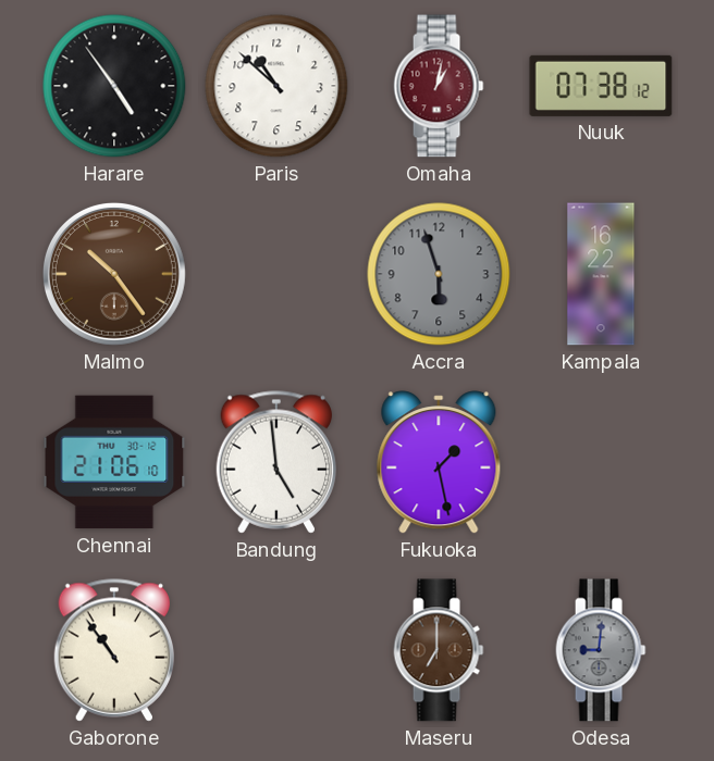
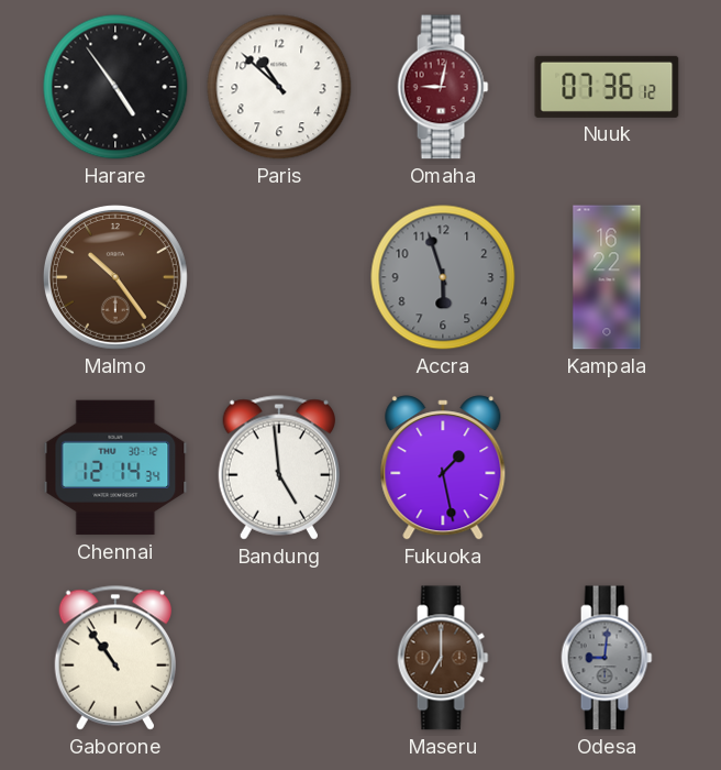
Omaha: 1:02 -> 9:02
Nuuk: 07:38 -> 07:36
Chennai: 21:06 -> 12:14
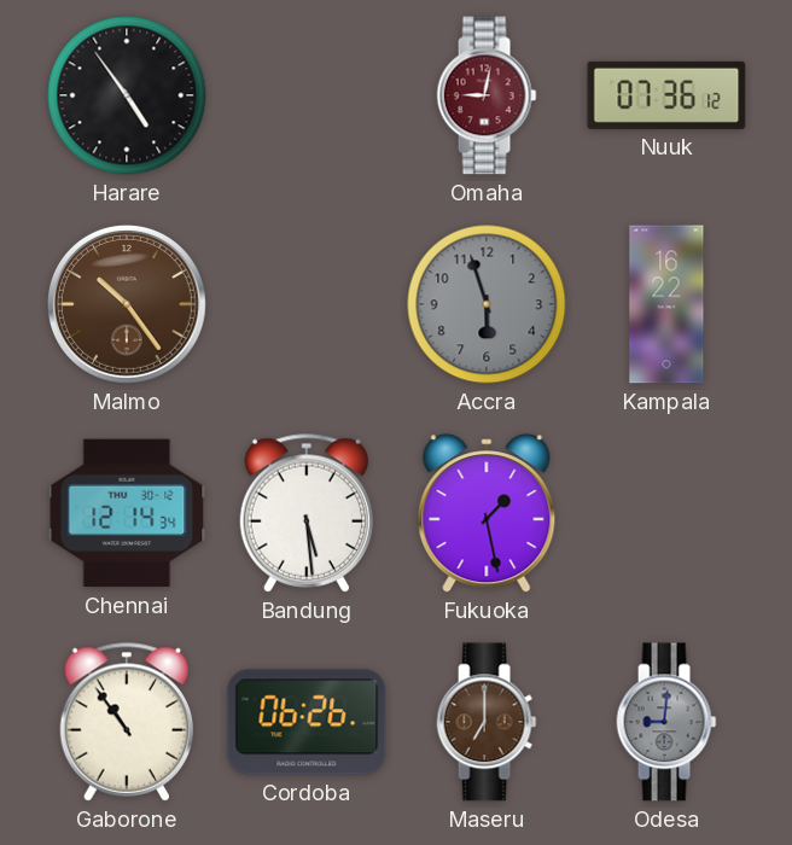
Paris: 10:52 -> none
Bandung: 4:59 -> 5:29
Cordoba: none -> 06:26
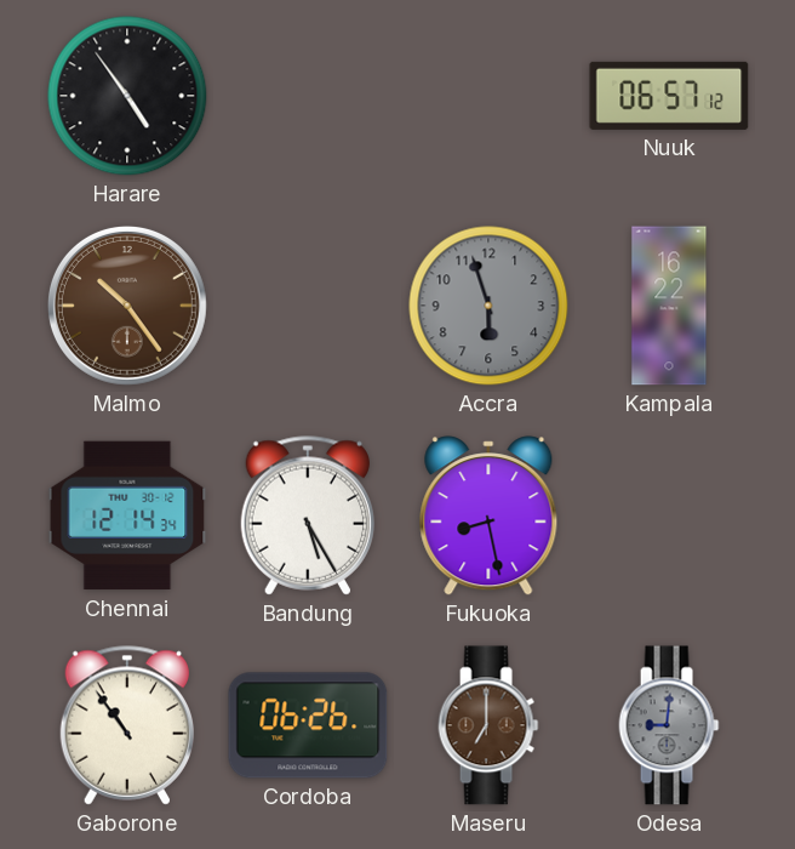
Omaha: 9:02 -> none
Nuuk: 07:36 -> 06:57
Bandung: 5:29 -> 5:25
Fukuoka: 1:28 -> 8:28
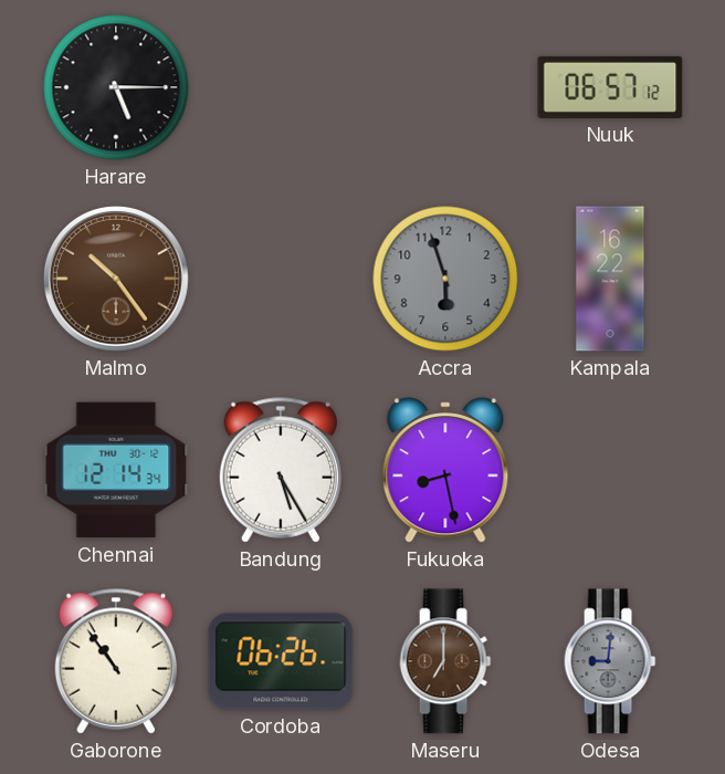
Harare: 4:54 -> 5:15
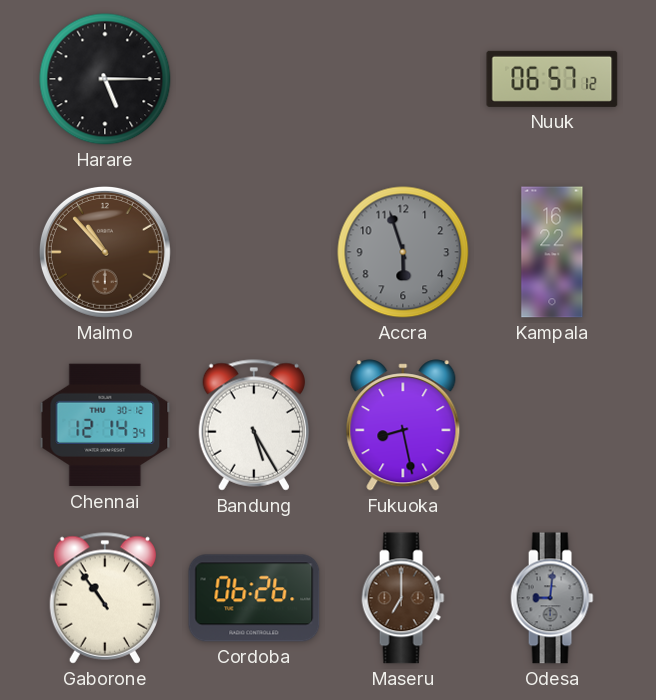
Malmo: 10:24 -> 10:53
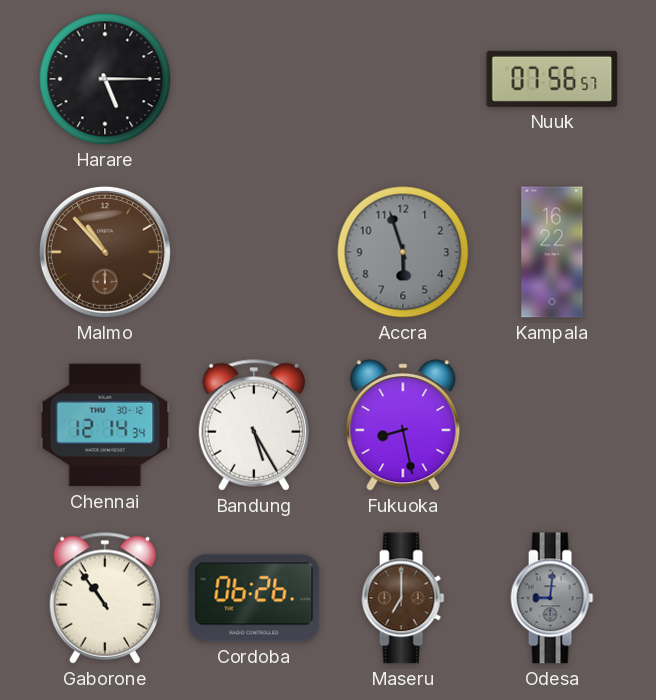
Nuuk: 06:57 -> 07:56
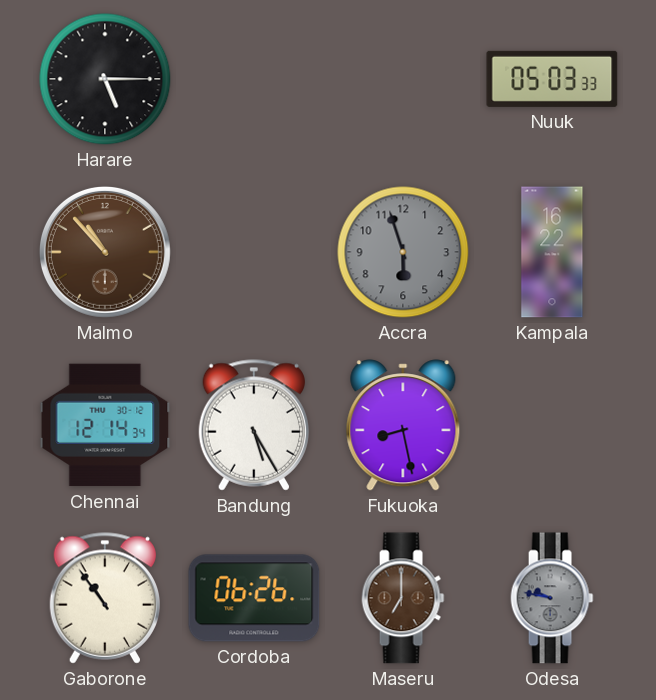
Nuuk: 07:56 -> 05:03
Odesa: 9:01 -> 9:47
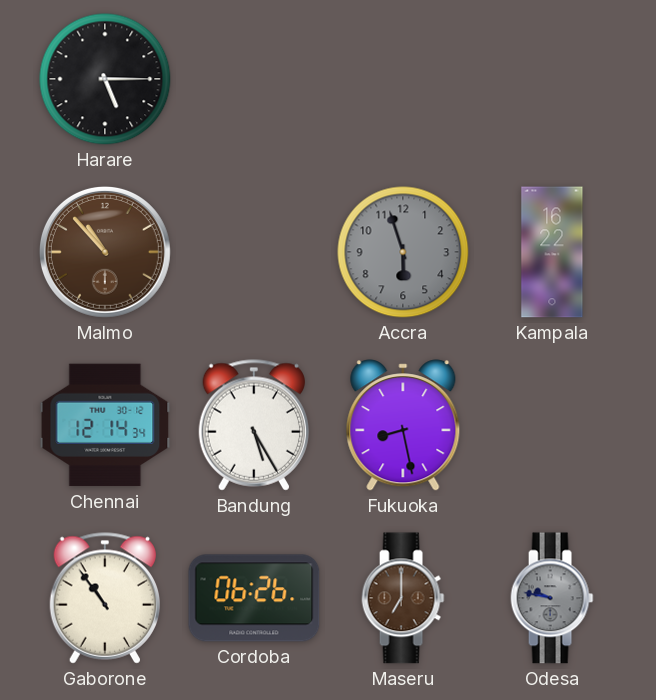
Nuuk: 05:03 -> none
